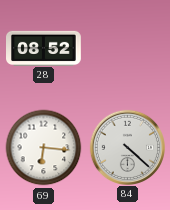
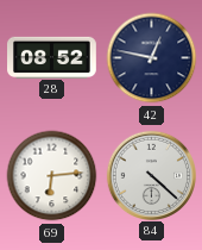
42: none -> 12:47
69: 6:16 -> 6:14
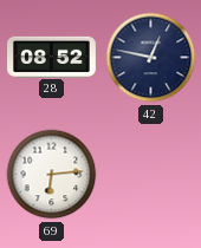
84: 4:22 -> none
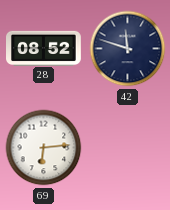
42: 12:47 -> 11:48
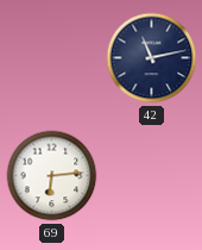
28: 08:52 -> none
42: 11:48 -> 11:13
